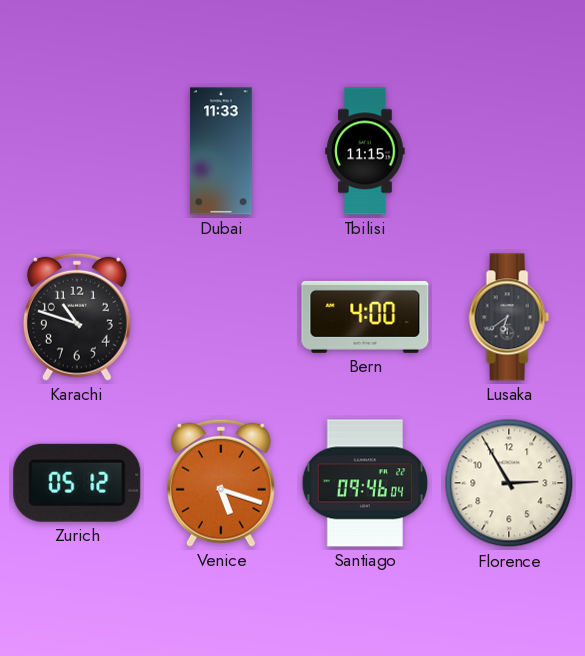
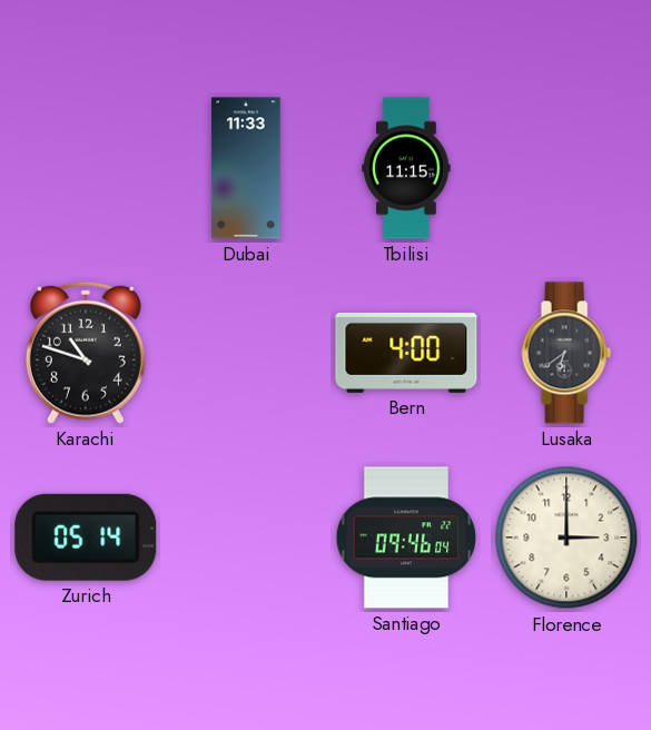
Zurich: 05:12 -> 05:14
Venice: 5:18 -> none
Florence: 2:55 -> 3:00
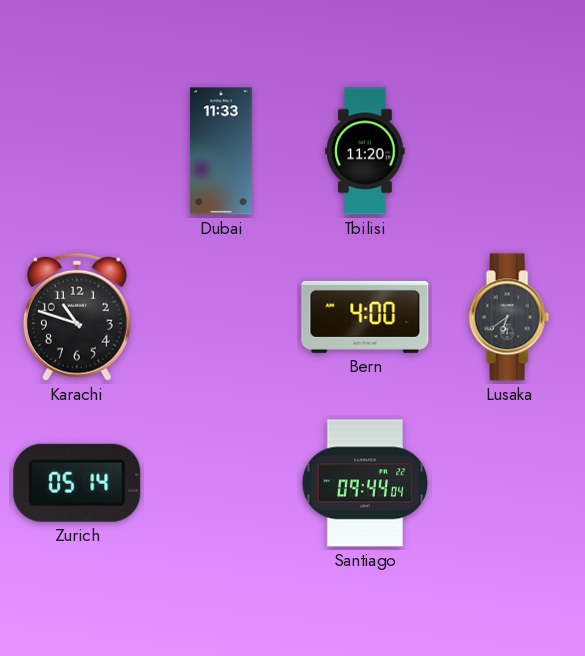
Tbilisi: 11:15 -> 11:20
Santiago: 09:46 -> 09:44
Florence: 3:00 -> none
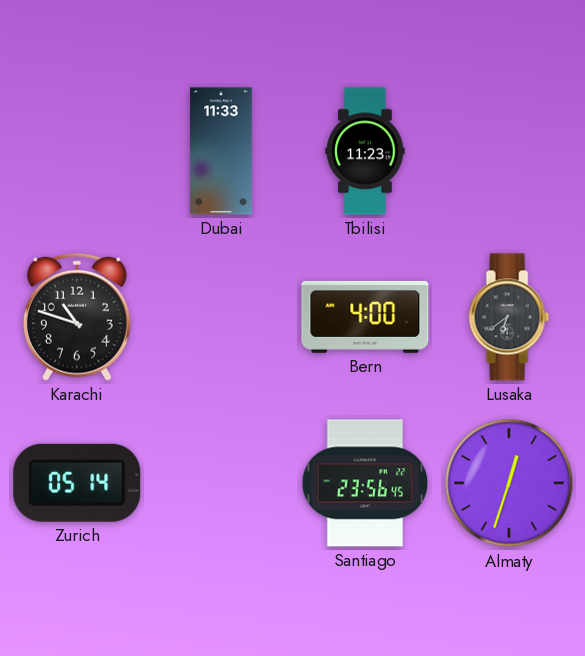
Tbilisi: 11:20 -> 11:23
Santiago: 09:44 -> 23:56
Almaty: none -> 12:33
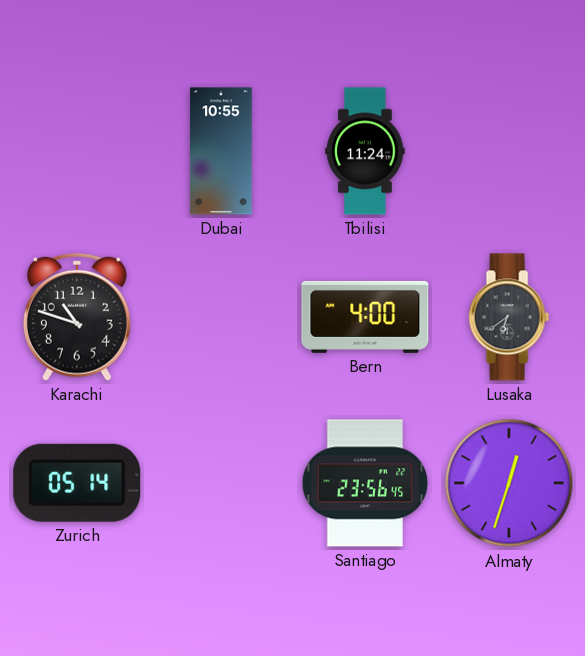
Dubai: 11:33 -> 10:55
Tbilisi: 11:23 -> 11:24
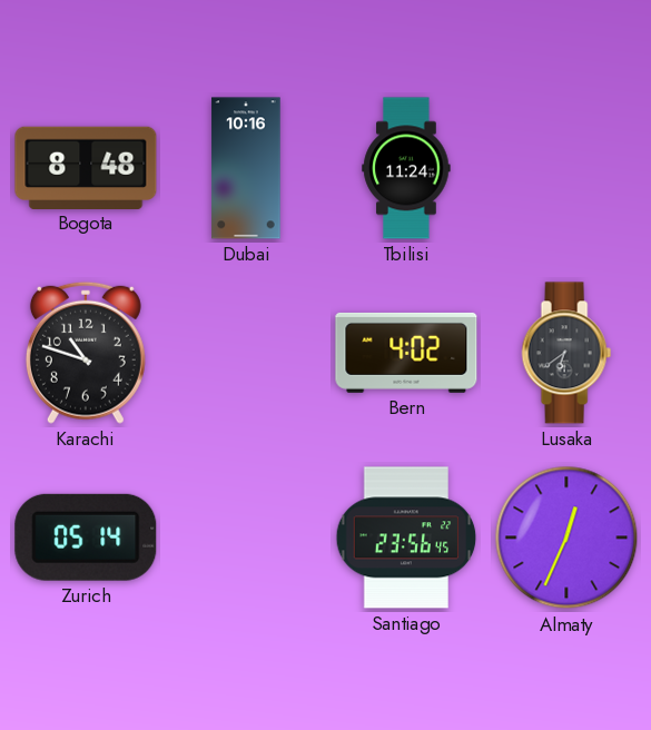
Bogota: none -> 8:48
Dubai: 10:55 -> 10:16
Bern: 4:00 -> 4:02
Almaty: 12:33 -> 12:34
